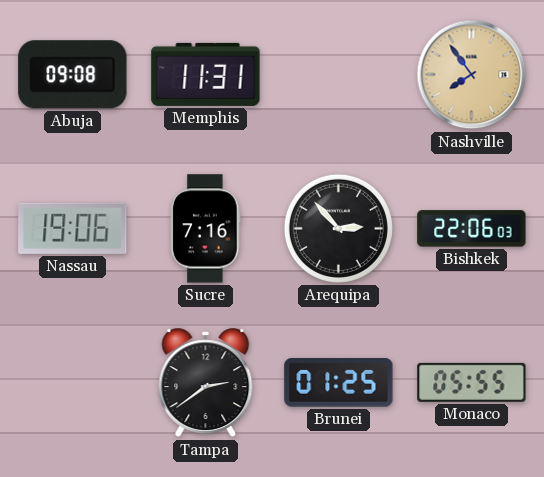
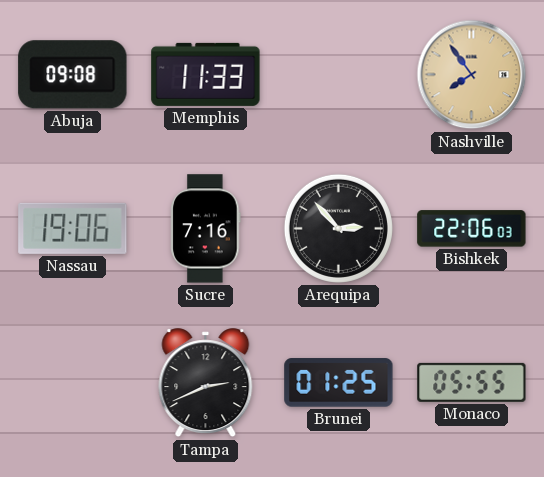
Memphis: 11:31 -> 11:33
Tampa: 2:39 -> 2:41
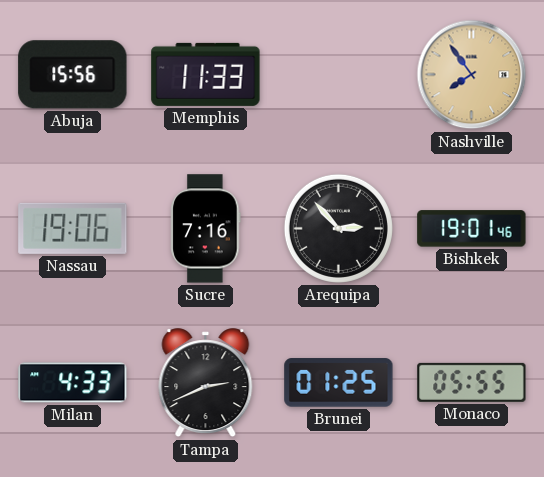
Abuja: 09:08 -> 15:56
Bishkek: 22:06 -> 19:01
Milan: none -> 4:33
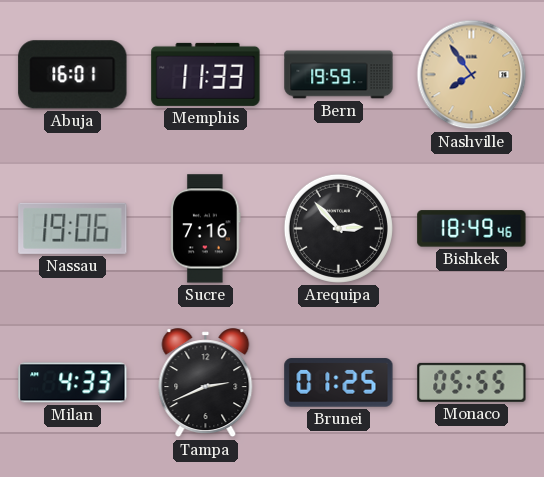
Abuja: 15:56 -> 16:01
Bern: none -> 19:59
Bishkek: 19:01 -> 18:49
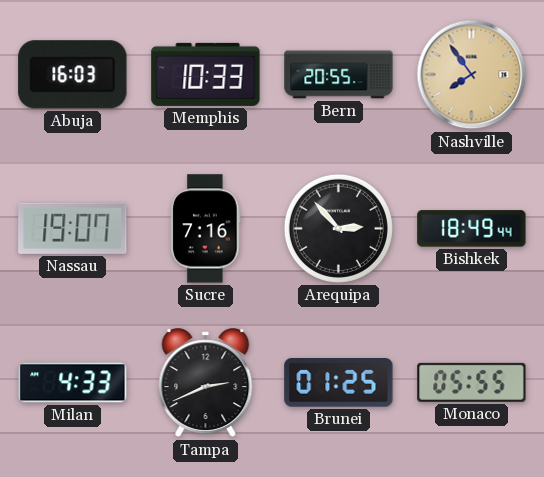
Abuja: 16:01 -> 16:03
Memphis: 11:33 -> 10:33
Bern: 19:59 -> 20:55
Nassau: 19:06 -> 19:07
Bishkek: 18:49:46 -> 18:49:44
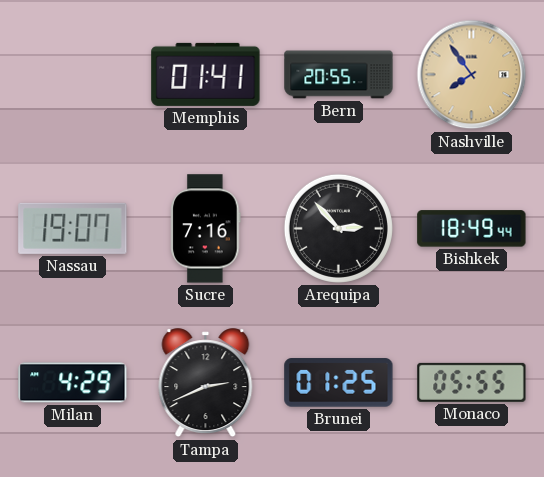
Abuja: 16:03 -> none
Memphis: 10:33 -> 01:41
Milan: 4:33 -> 4:29
